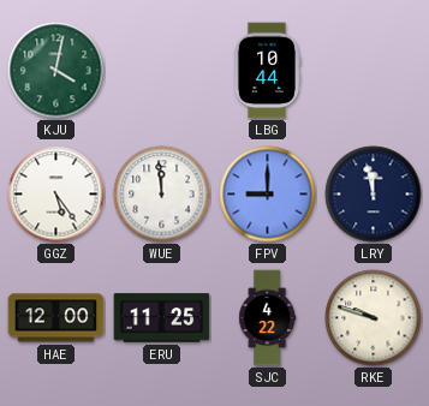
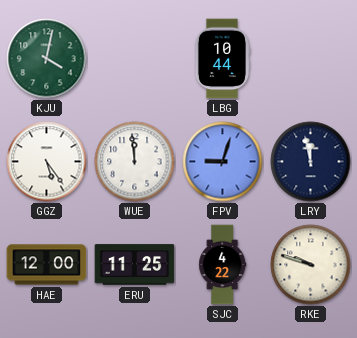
FPV: 9:00 -> 9:03
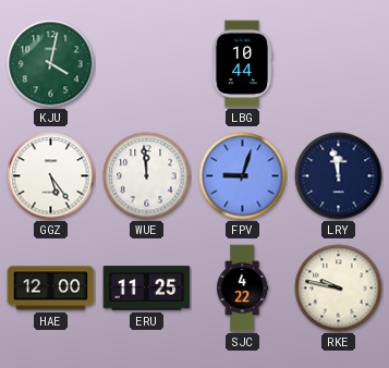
RKE: 9:48 -> 9:47
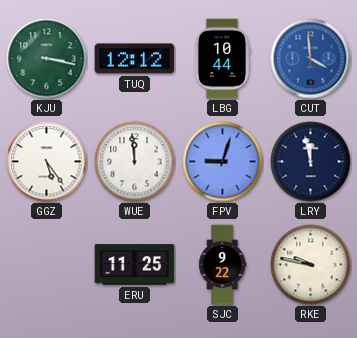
KJU: 4:02 -> 3:17
TUQ: none -> 12:12
CUT: none -> 3:59
HAE: 12:00 -> none
SJC: 4:22 -> 9:22
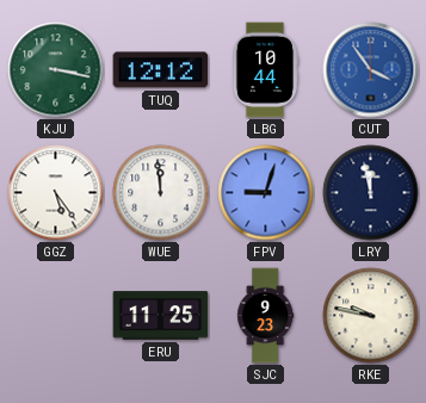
CUT: 3:59 -> 3:54
SJC: 9:22 -> 9:23
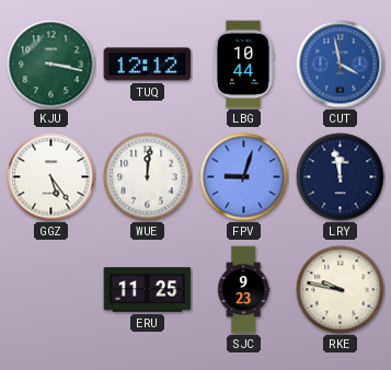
CUT: 3:54 -> 3:58
WUE: 11:59 -> 12:01
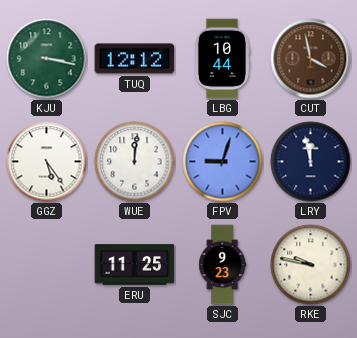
CUT dial: blue -> brown
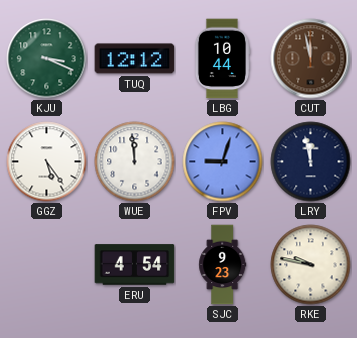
KJU: 3:17 -> 3:19
CUT: 3:58 -> 11:58
WUE: 12:01 -> 11:59
ERU: 11:25 -> 4:54
